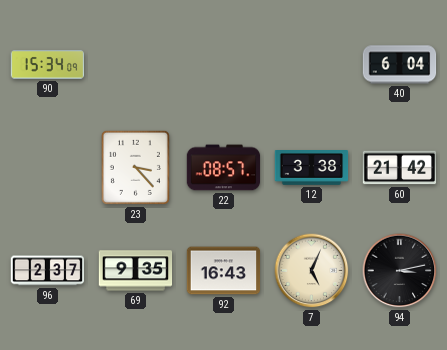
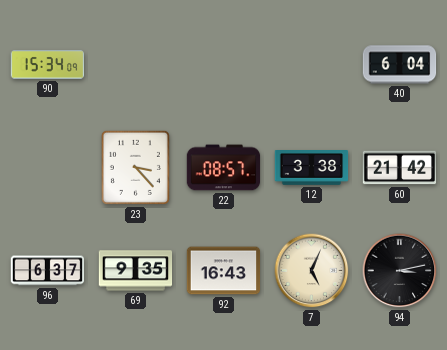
96: 2:37 -> 6:37
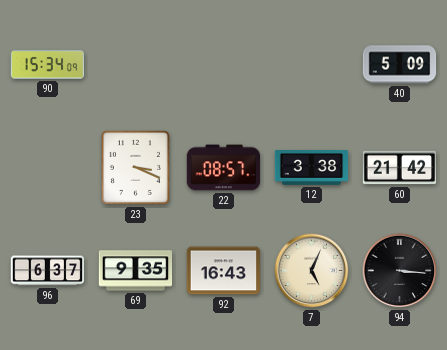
40: 6:04 -> 5:09
23: 3:23 -> 3:19
94: 3:13 -> 3:16
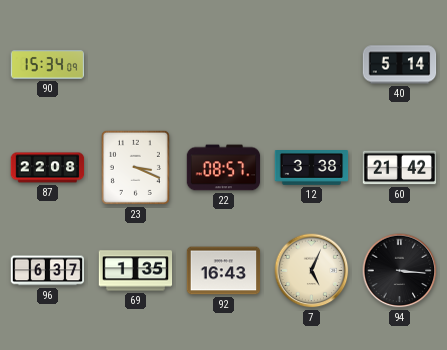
40: 5:09 -> 5:14
87: none -> 22:08
69: 9:35 -> 1:35
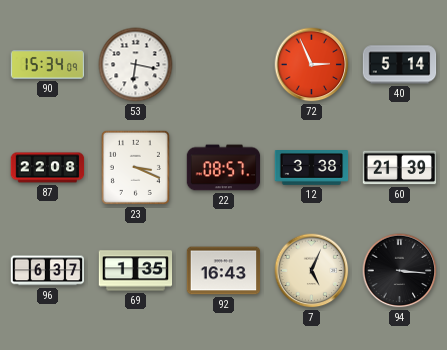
53: none -> 6:17
72: none -> 2:56
60: 21:42 -> 21:39
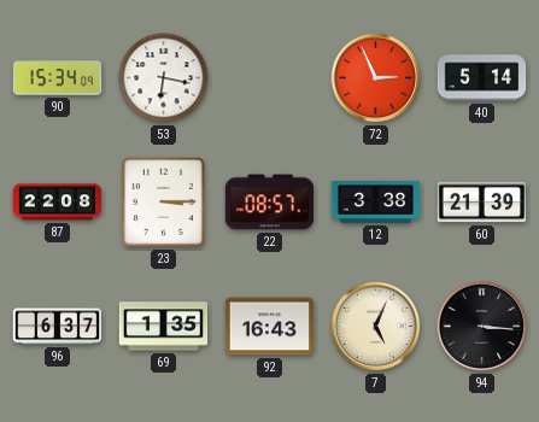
23: 3:19 -> 3:15
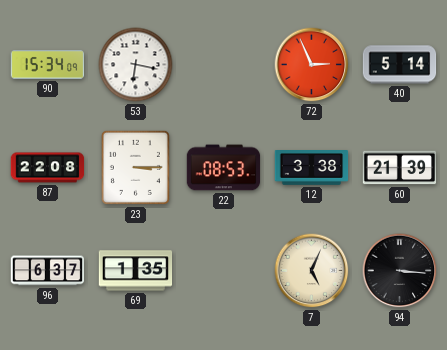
22: 08:57 -> 08:53
92: 16:43 -> none
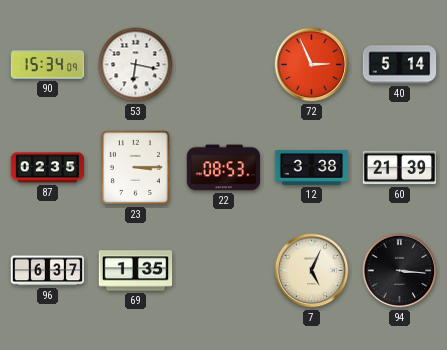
87: 22:08 -> 02:35
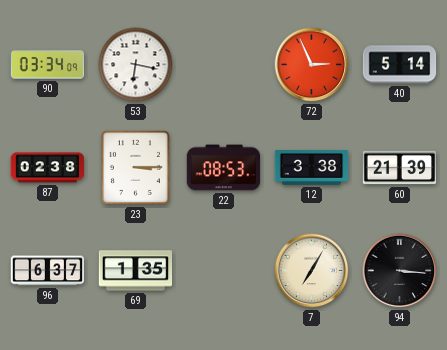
90: 15:34 -> 03:34
87: 02:35 -> 02:38
7: 5:04 -> 7:05
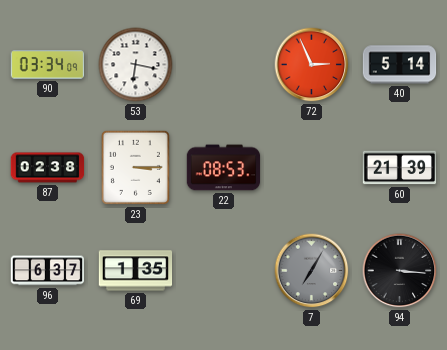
12: 3:38 -> none
7 dial: cream -> grey
